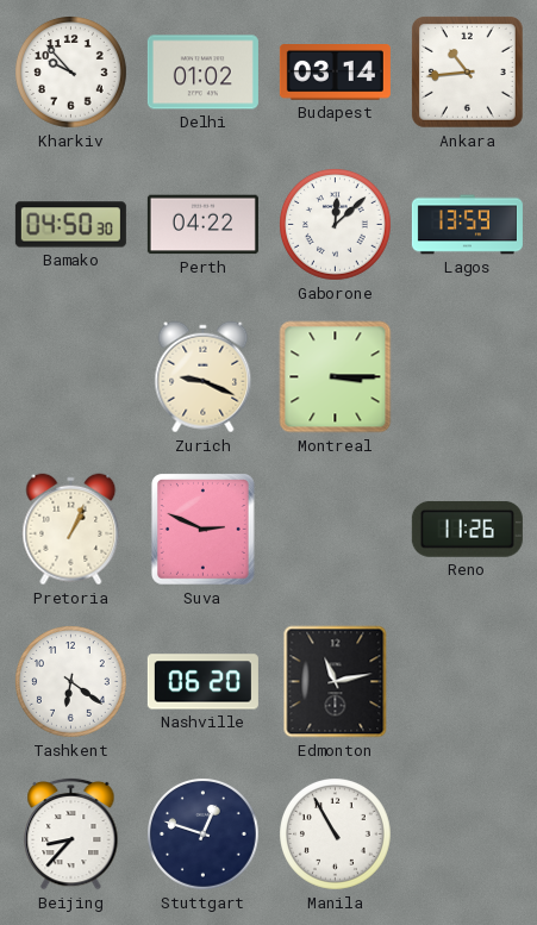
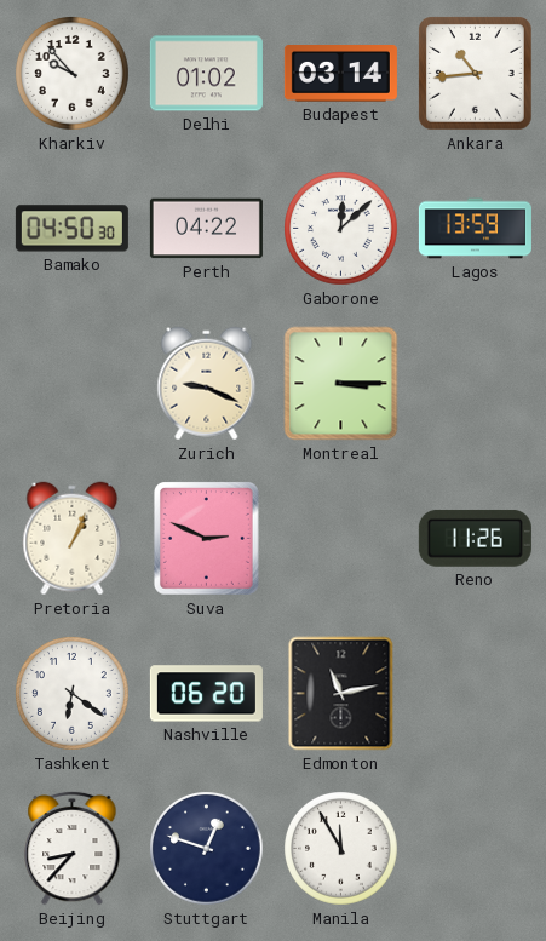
Manila: 10:55 -> 11:55
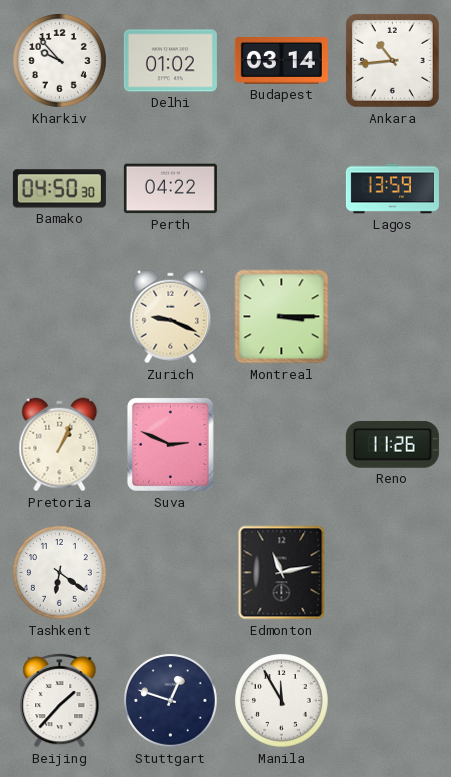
Gaborone: 12:08 -> none
Nashville: 06:20 -> none
Beijing: 8:37 -> 1:37
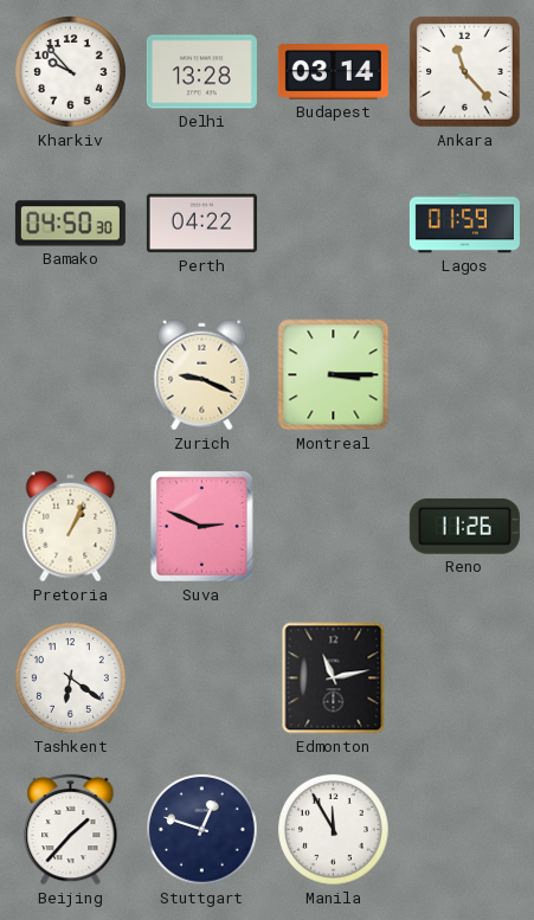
Delhi: 01:02 -> 13:28
Ankara: 10:44 -> 11:23
Lagos: 13:59 -> 01:59
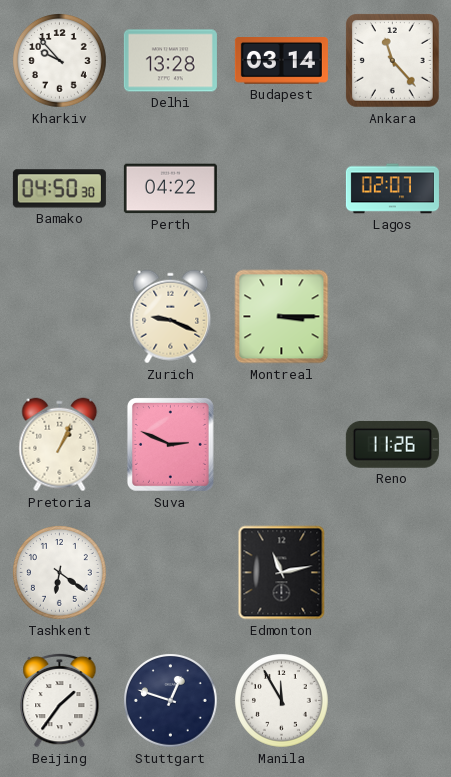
Lagos: 01:59 -> 02:07
Beijing: 1:37 -> 1:36
